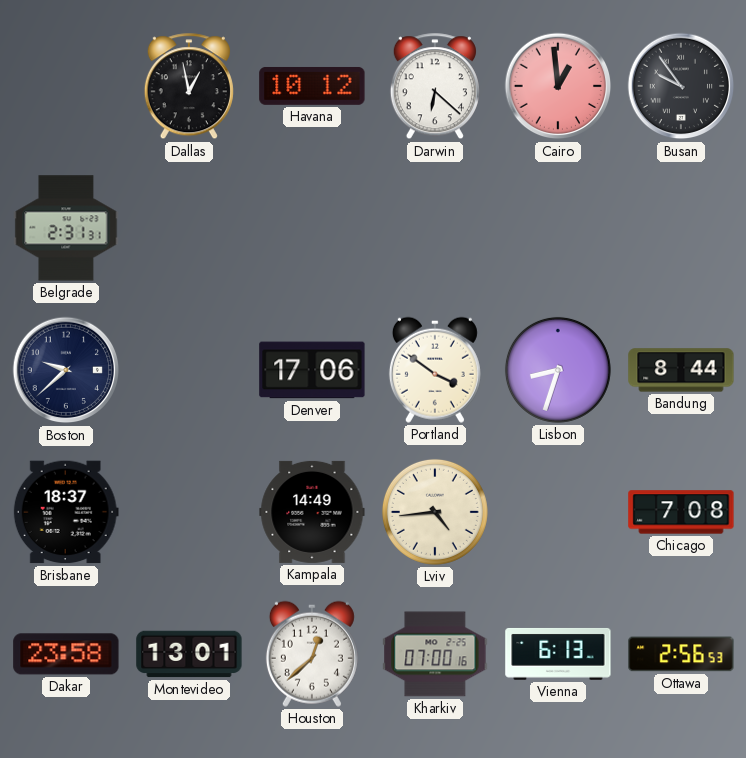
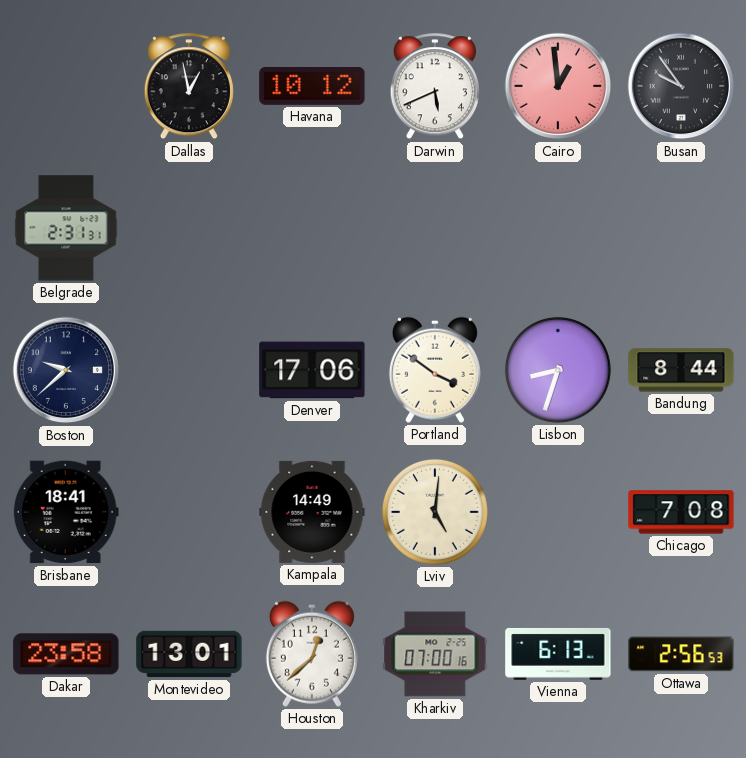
Darwin: 6:22 -> 5:41
Brisbane: 18:37 -> 18:41
Lviv: 4:44 -> 5:01
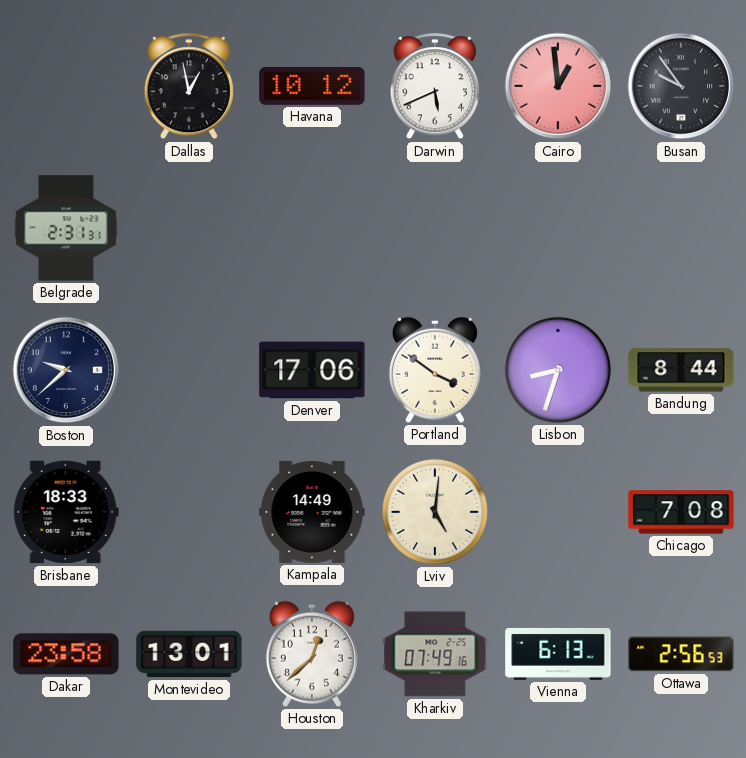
Brisbane: 18:41 -> 18:33
Kharkiv: 07:00 -> 07:49
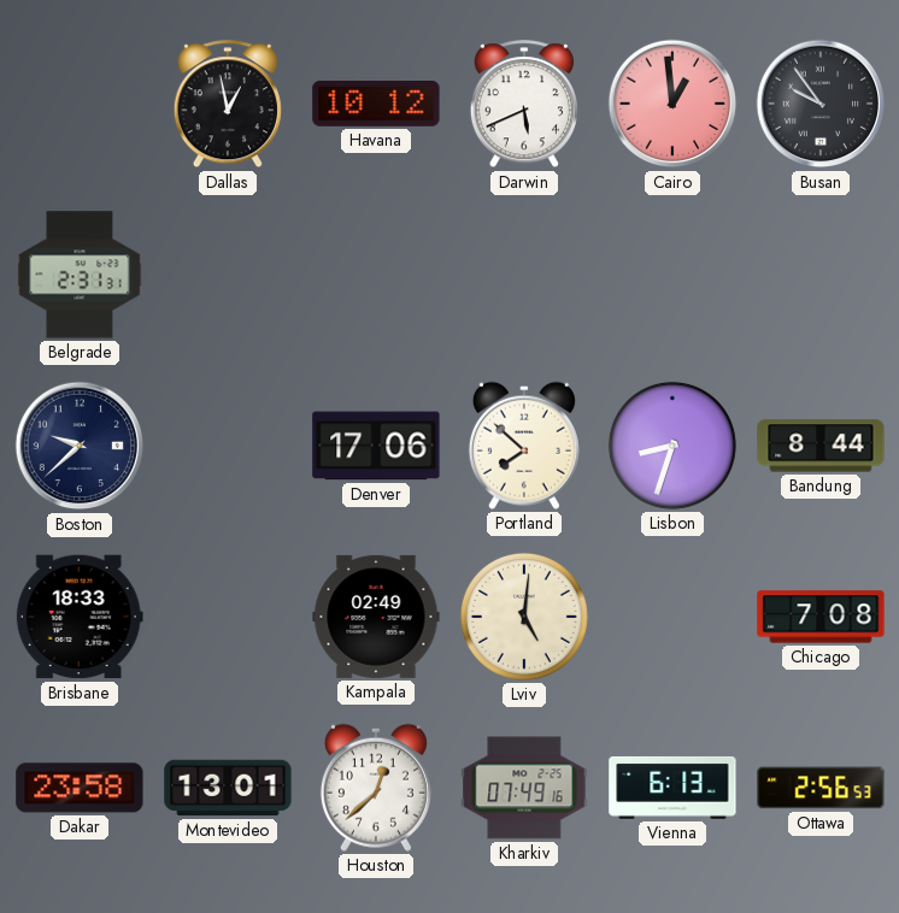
Portland: 3:51 -> 7:52
Kampala: 14:49 -> 02:49
